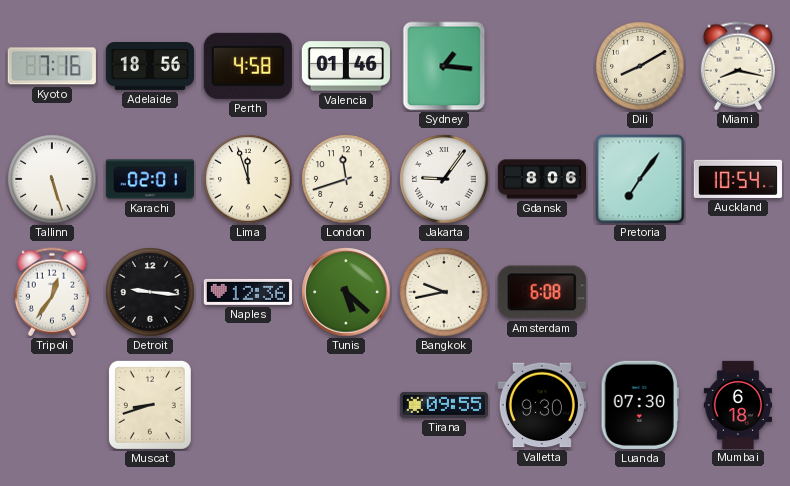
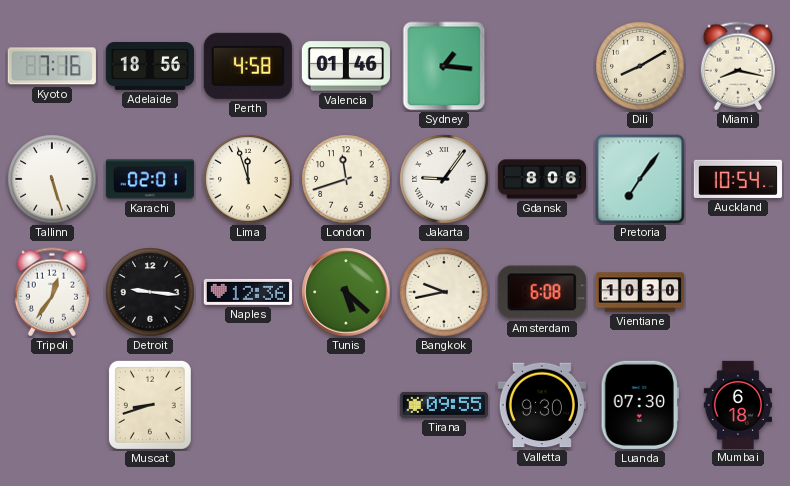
Vientiane: none -> 10:30
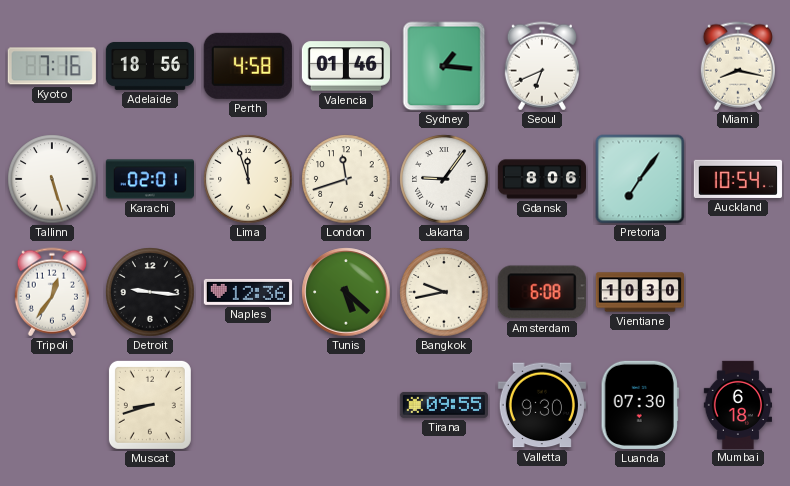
Seoul: none -> 6:41
Dili: 8:10 -> none
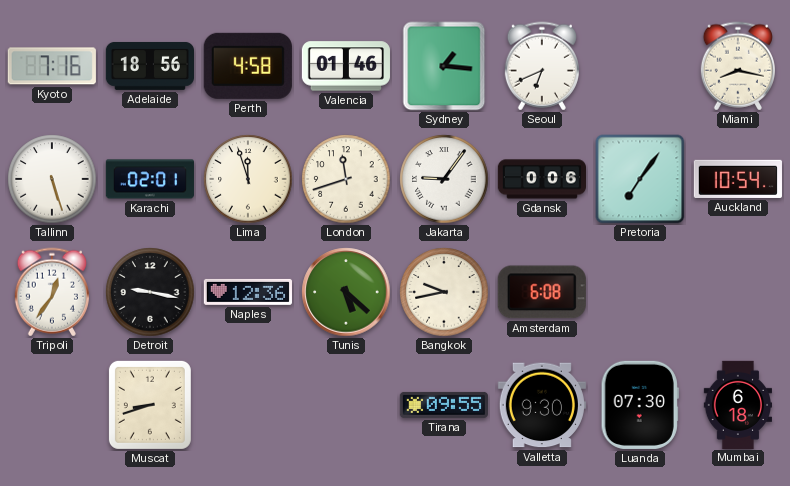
Gdansk: 8:06 -> 0:06
Detroit: 9:16 -> 9:17
Vientiane: 10:30 -> none
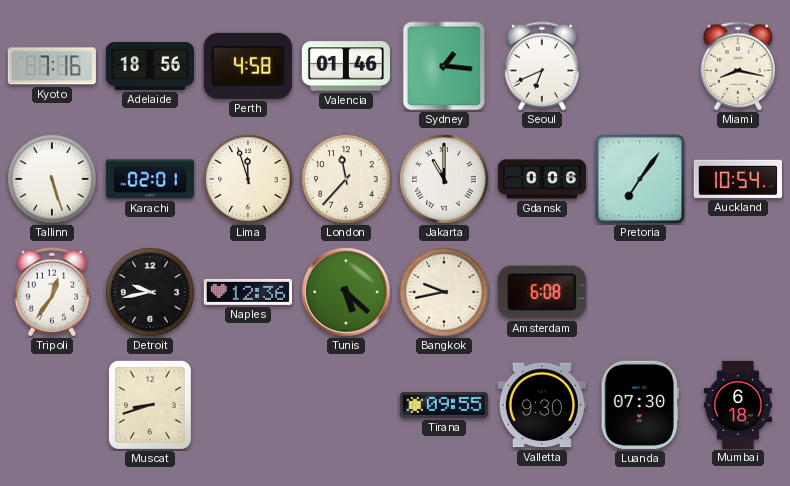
London: 11:42 -> 11:37
Jakarta: 9:06 -> 11:00
Detroit: 9:17 -> 9:43
